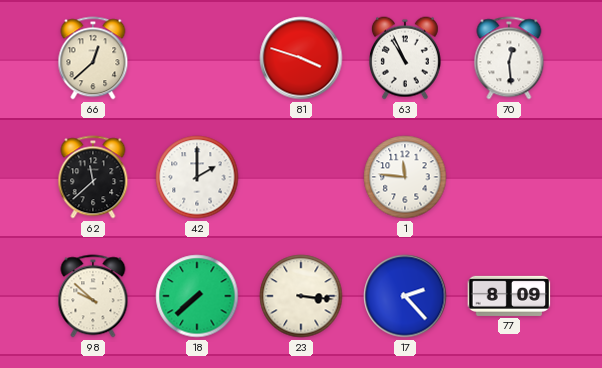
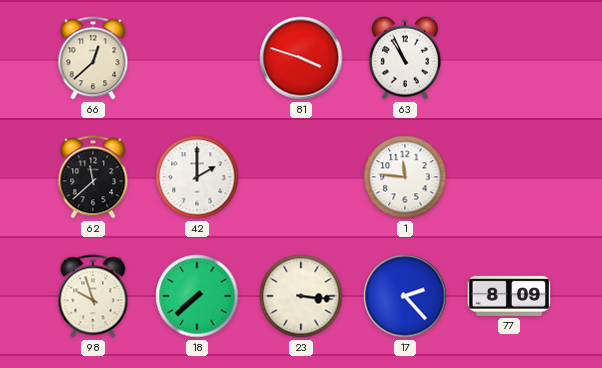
70: 12:29 -> none
98: 9:52 -> 9:57
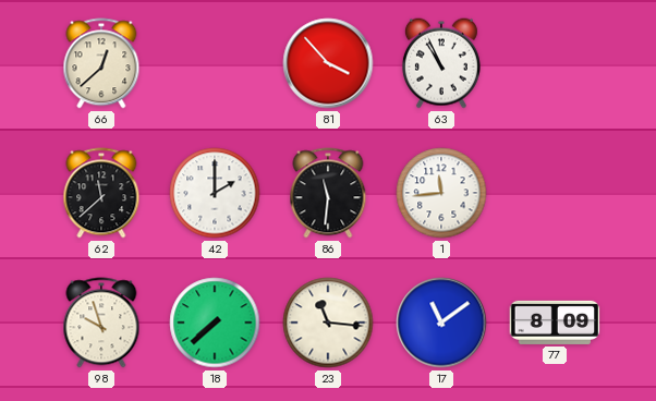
81: 3:48 -> 3:53
86: none -> 11:31
1: 11:46 -> 11:44
23: 3:16 -> 11:16
17: 2:23 -> 11:09
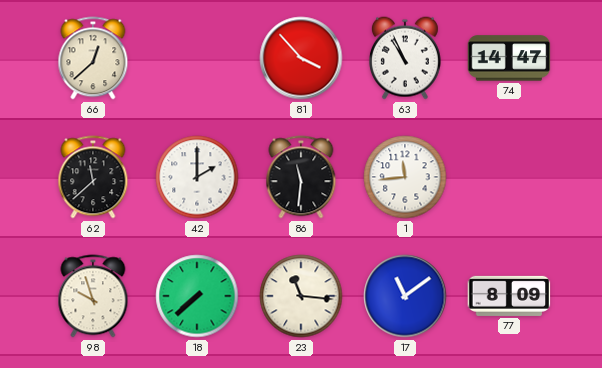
74: none -> 14:47
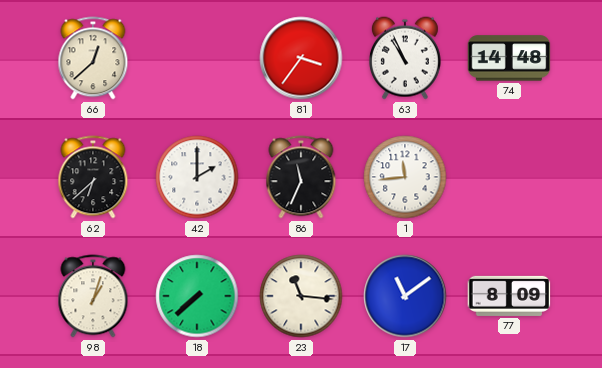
81: 3:53 -> 3:36
74: 14:47 -> 14:48
62: 11:38 -> 6:38
86: 11:31 -> 11:34
98: 9:57 -> 1:03
